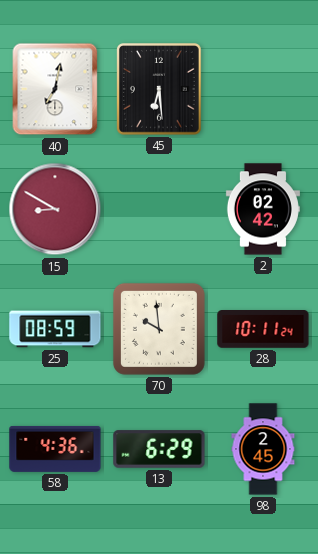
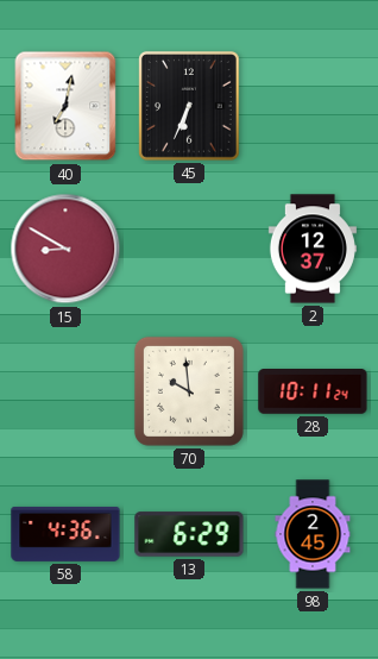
45: 6:29 -> 6:34
2: 02:42 -> 12:37
25: 08:59 -> none
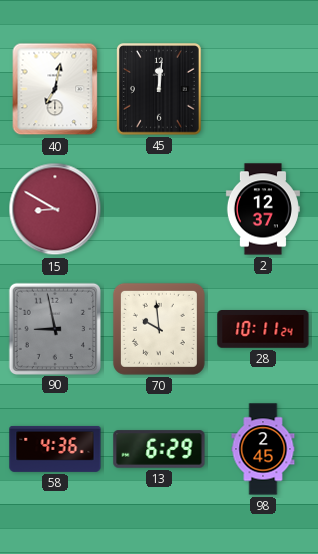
45: 6:34 -> 12:01
90: none -> 8:58
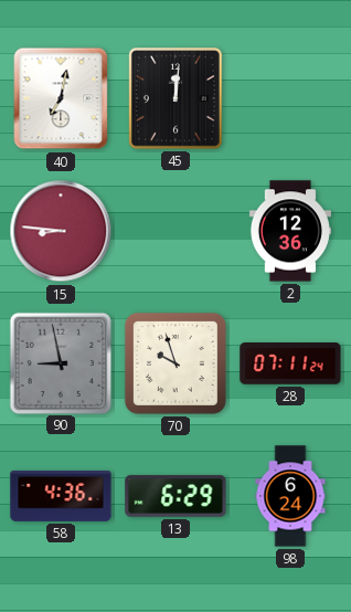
15: 8:50 -> 8:46
2: 12:37 -> 12:36
70: 9:59 -> 9:57
28: 10:11 -> 07:11
98: 2:45 -> 6:24
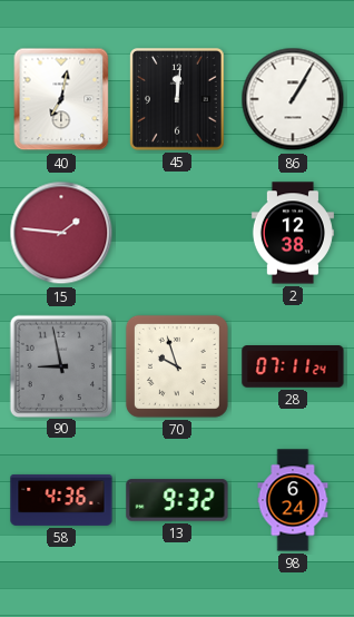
86: none -> 1:05
15: 8:46 -> 1:46
2: 12:36 -> 12:38
13: 6:29 -> 9:32
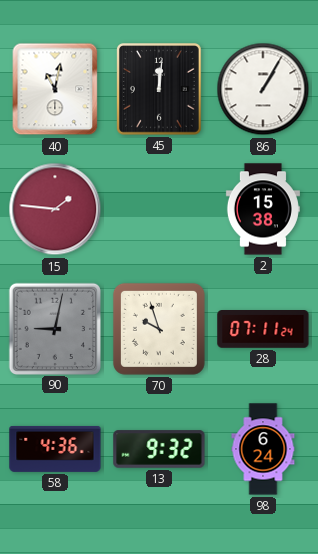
40: 7:02 -> 11:02
2: 12:38 -> 15:38
90: 8:58 -> 9:02
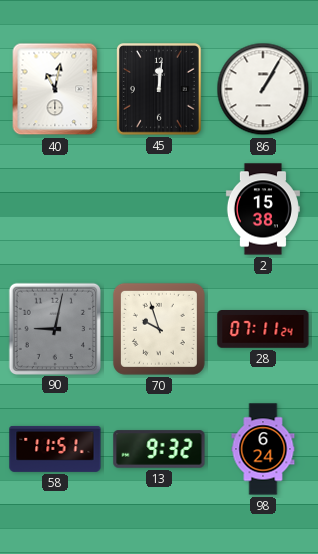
15: 1:46 -> none
58: 4:36 -> 11:51
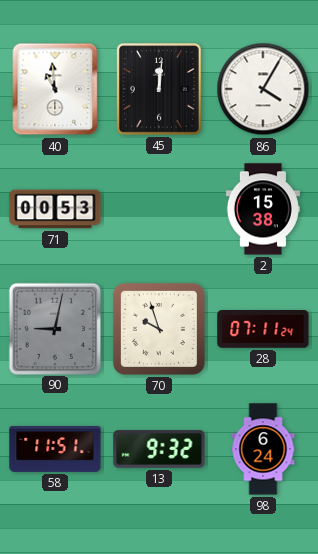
40: 11:02 -> 10:59
86: 1:05 -> 4:05
71: none -> 00:53
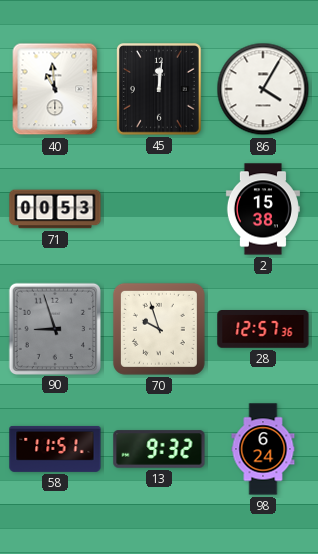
90: 9:02 -> 8:57
28: 07:11 -> 12:57
